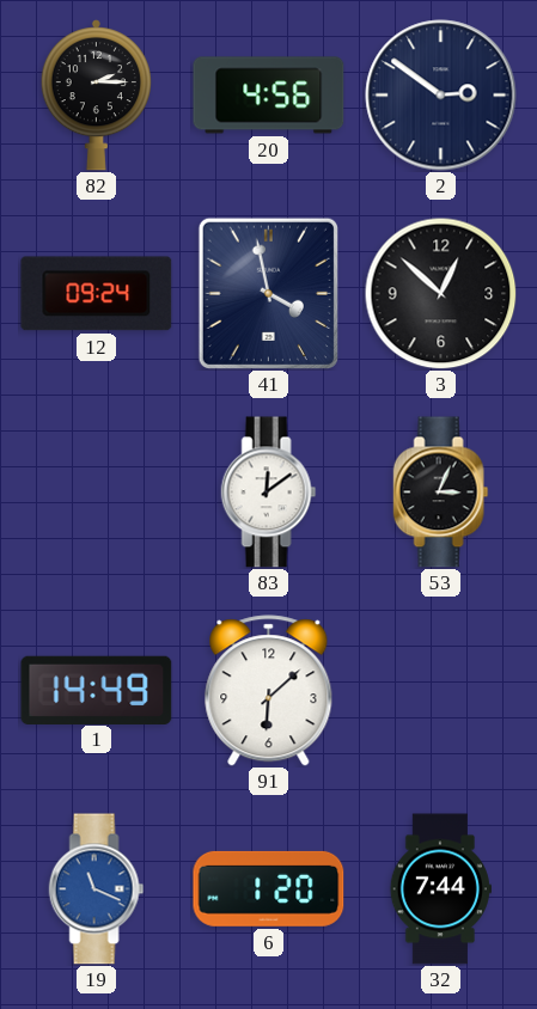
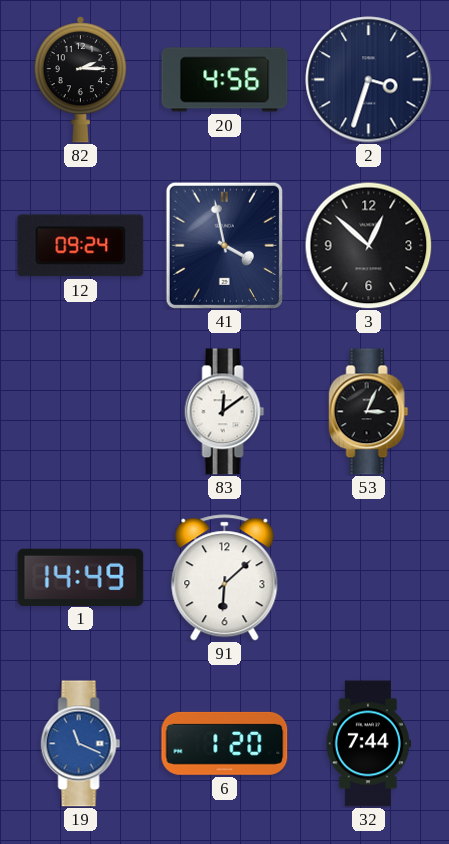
2: 2:51 -> 3:33
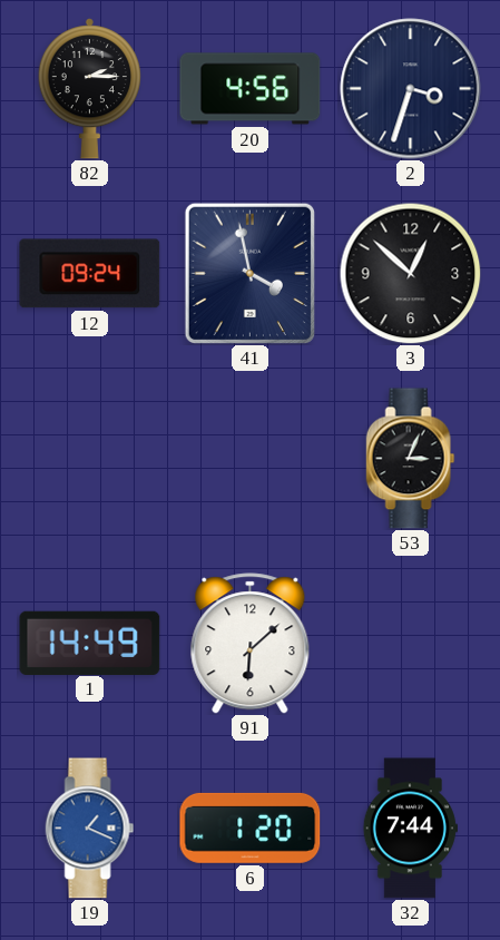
83: 12:09 -> none
19: 11:19 -> 1:19
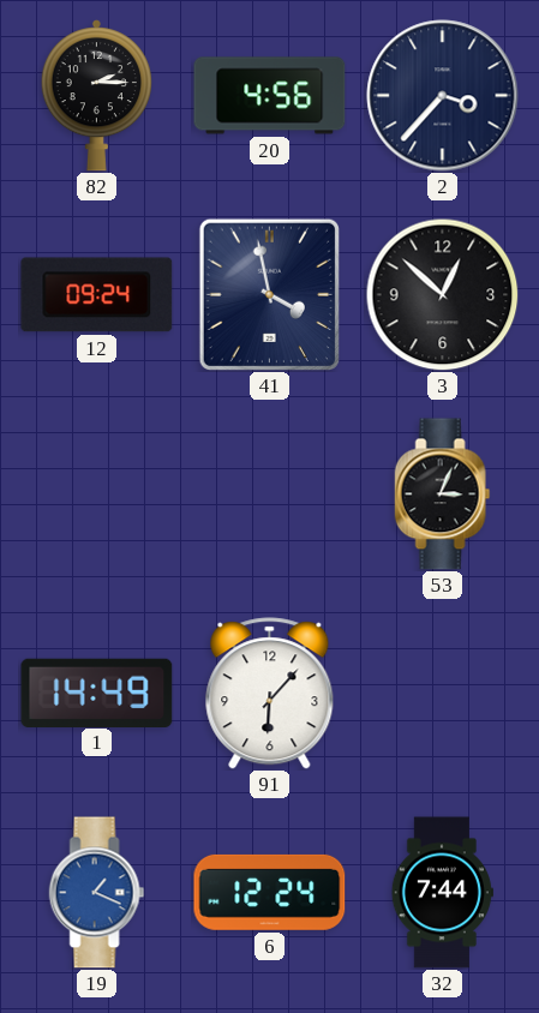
2: 3:33 -> 3:37
91: 6:08 -> 6:07
6: 1:20 -> 12:24
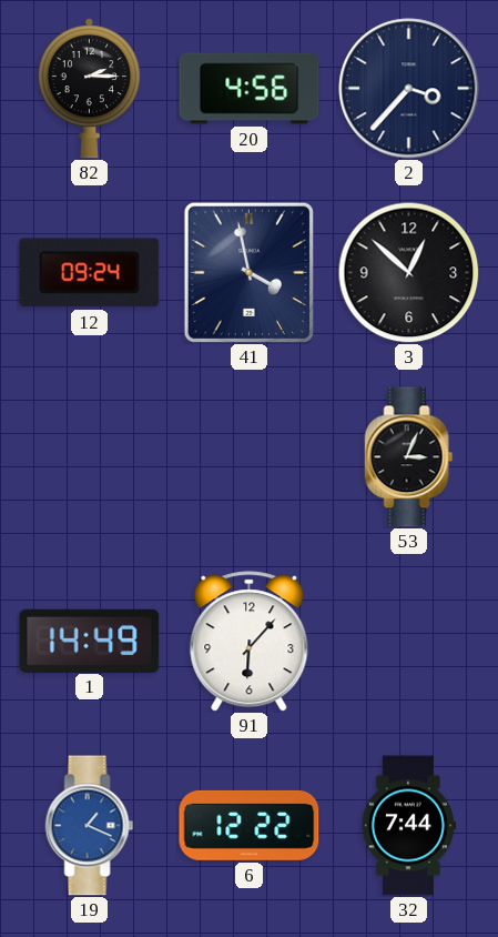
6: 12:24 -> 12:22
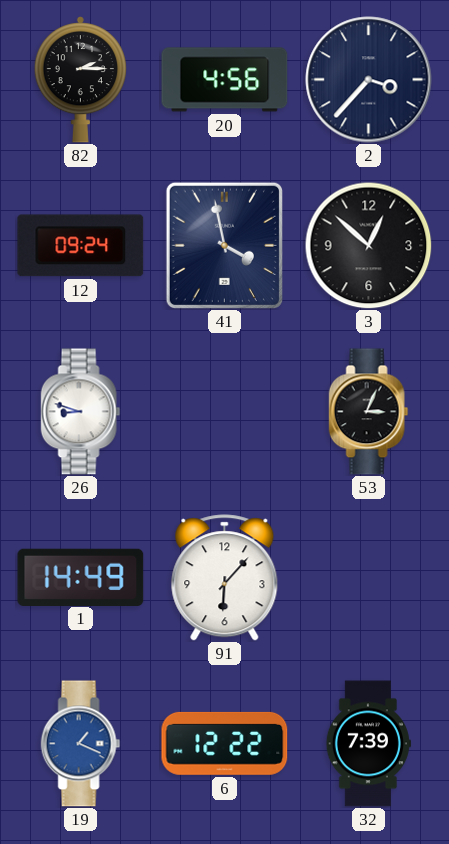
26: none -> 8:48
32: 7:44 -> 7:39
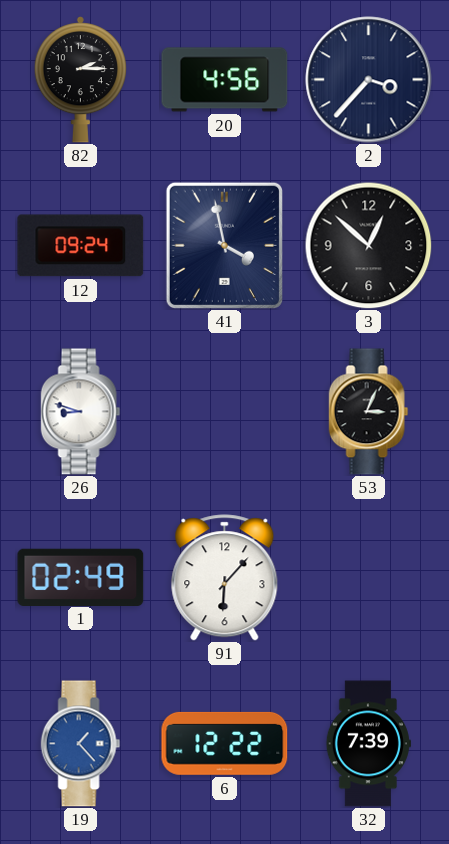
1: 14:49 -> 02:49
19: 1:19 -> 1:23
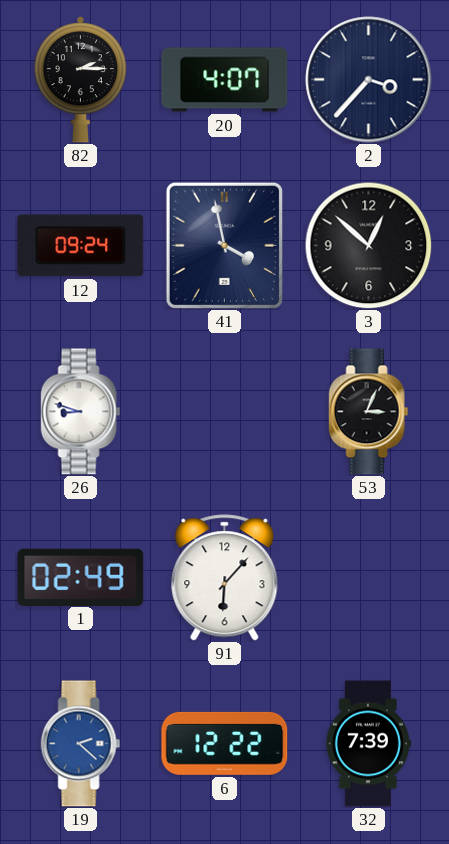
20: 4:56 -> 4:07
19: 1:23 -> 2:22
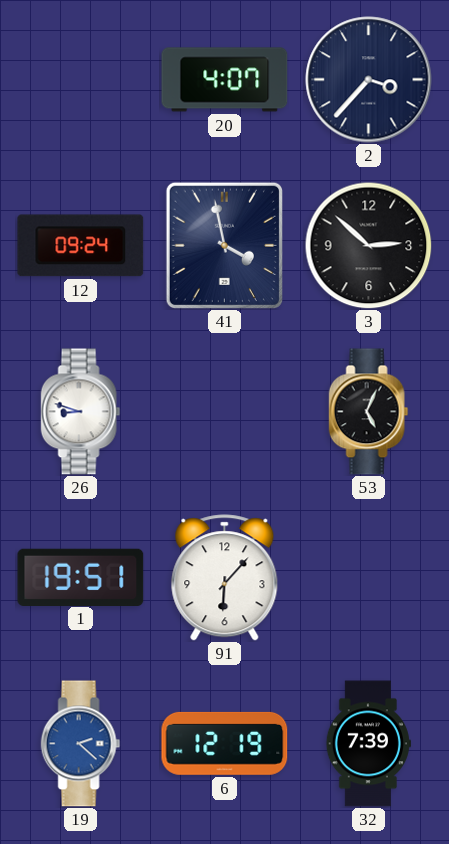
82: 2:15 -> none
3: 12:52 -> 2:52
53: 3:04 -> 5:04
1: 02:49 -> 19:51
6: 12:22 -> 12:19
